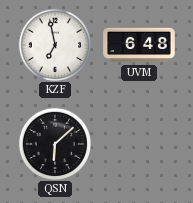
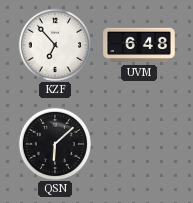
KZF: 6:58 -> 6:53
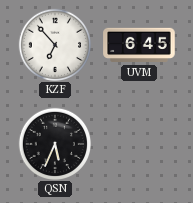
UVM: 6:48 -> 6:45
QSN: 6:08 -> 5:34
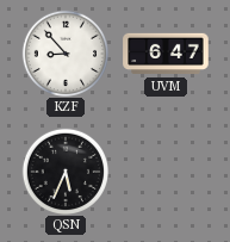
KZF: 6:53 -> 8:53
UVM: 6:45 -> 6:47
